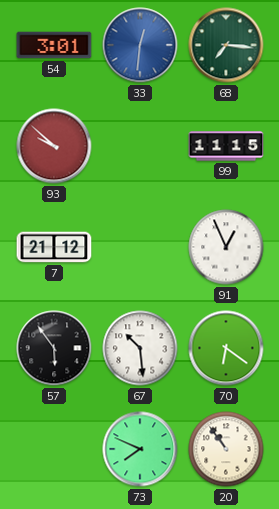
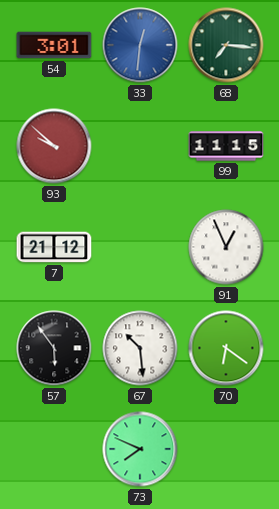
20: 10:54 -> none
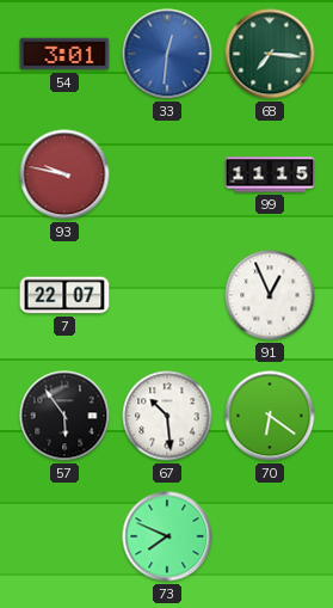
93: 9:52 -> 9:47
7: 21:12 -> 22:07
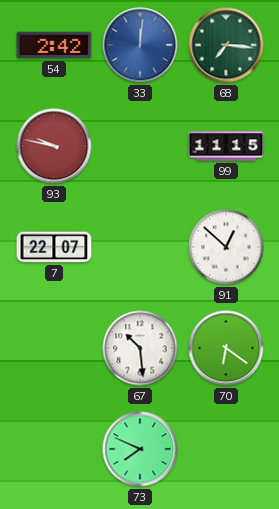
54: 3:01 -> 2:42
33: 12:31 -> 12:01
91: 12:56 -> 12:52
57: 5:54 -> none
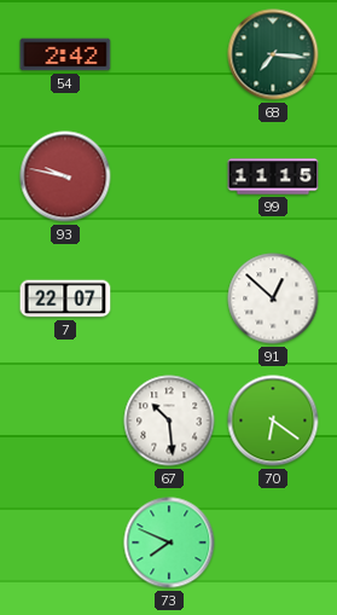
33: 12:01 -> none
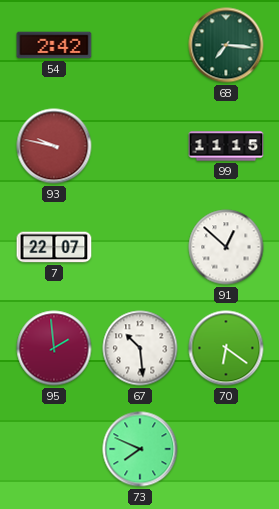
95: none -> 1:59
